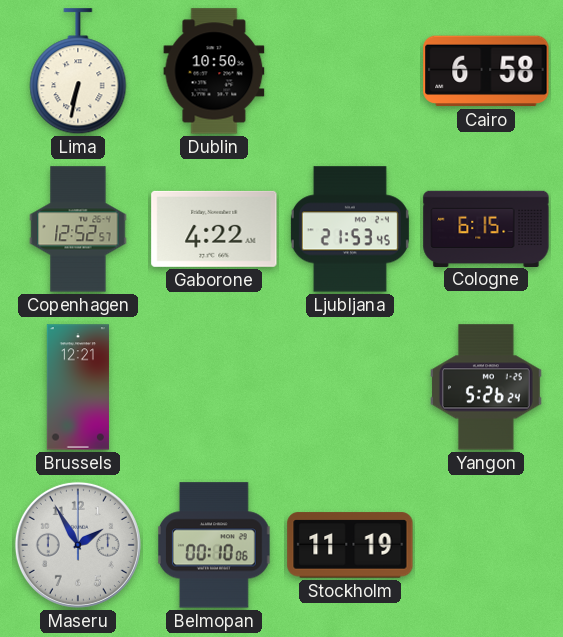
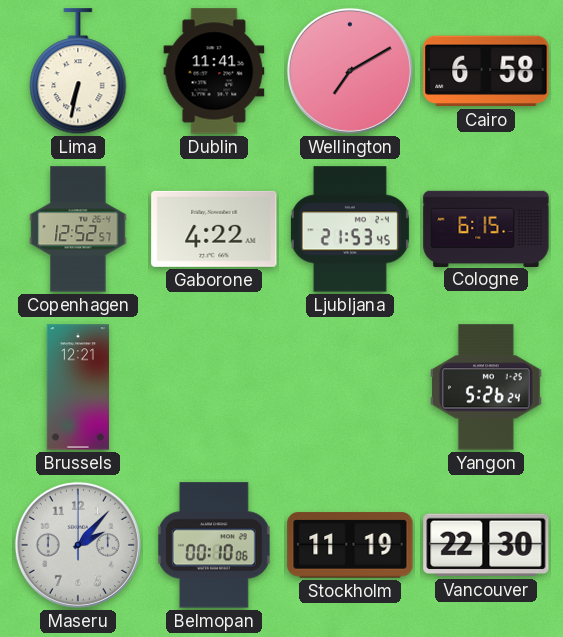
Dublin: 10:50 -> 11:41
Wellington: none -> 7:10
Maseru: 1:55 -> 2:07
Vancouver: none -> 22:30
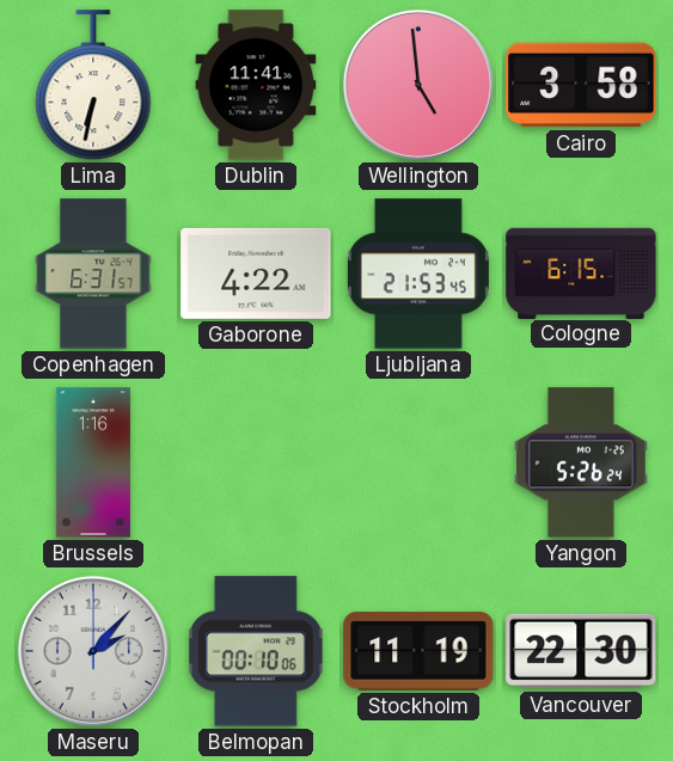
Wellington: 7:10 -> 4:59
Cairo: 6:58 -> 3:58
Copenhagen: 12:52 -> 6:31
Brussels: 12:21 -> 1:16
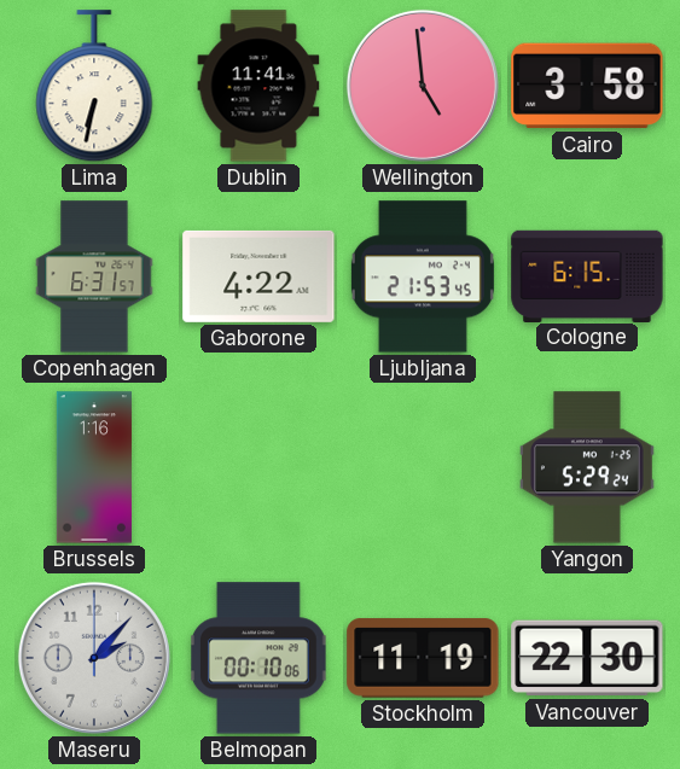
Yangon: 5:26 -> 5:29
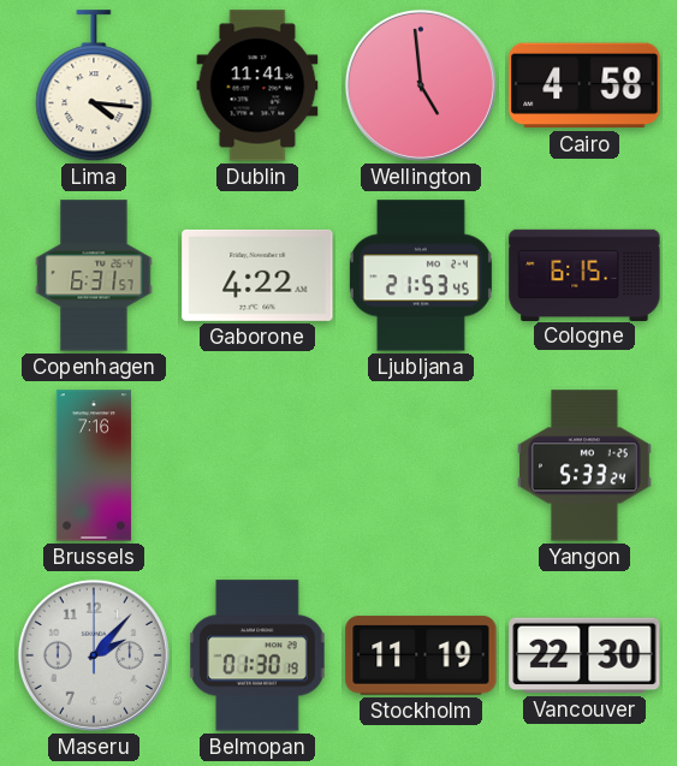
Lima: 6:32 -> 4:16
Cairo: 3:58 -> 4:58
Brussels: 1:16 -> 7:16
Yangon: 5:29 -> 5:33
Belmopan: 00:10 -> 01:30
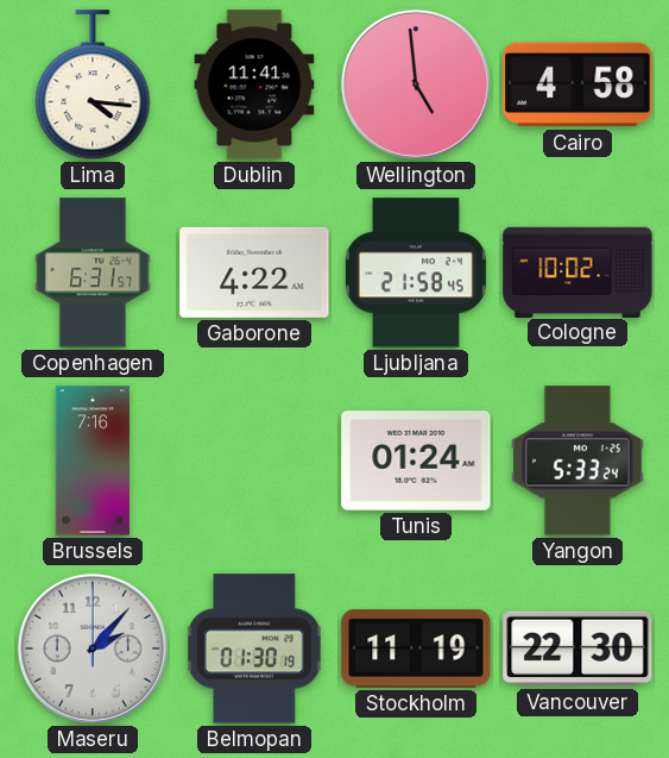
Ljubljana: 21:53 -> 21:58
Cologne: 6:15 -> 10:02
Tunis: none -> 01:24
